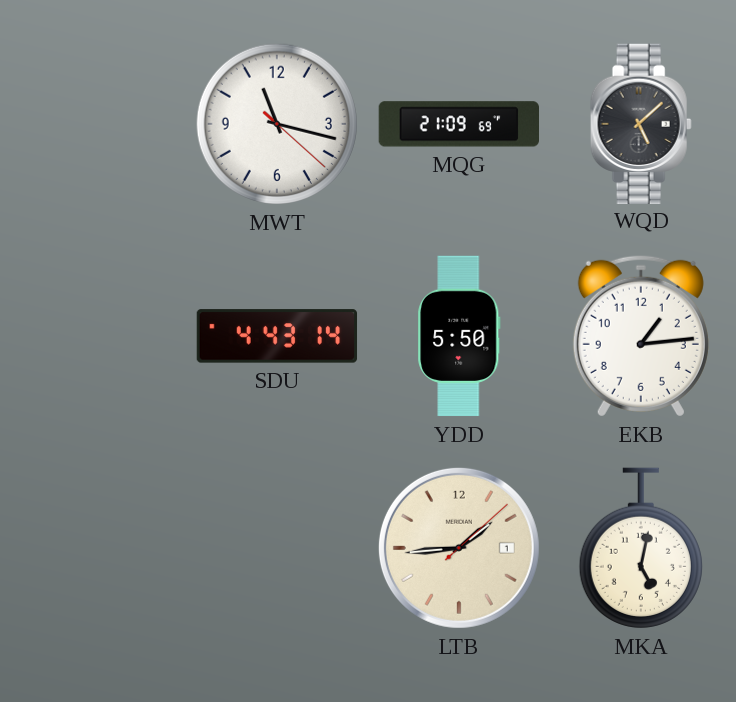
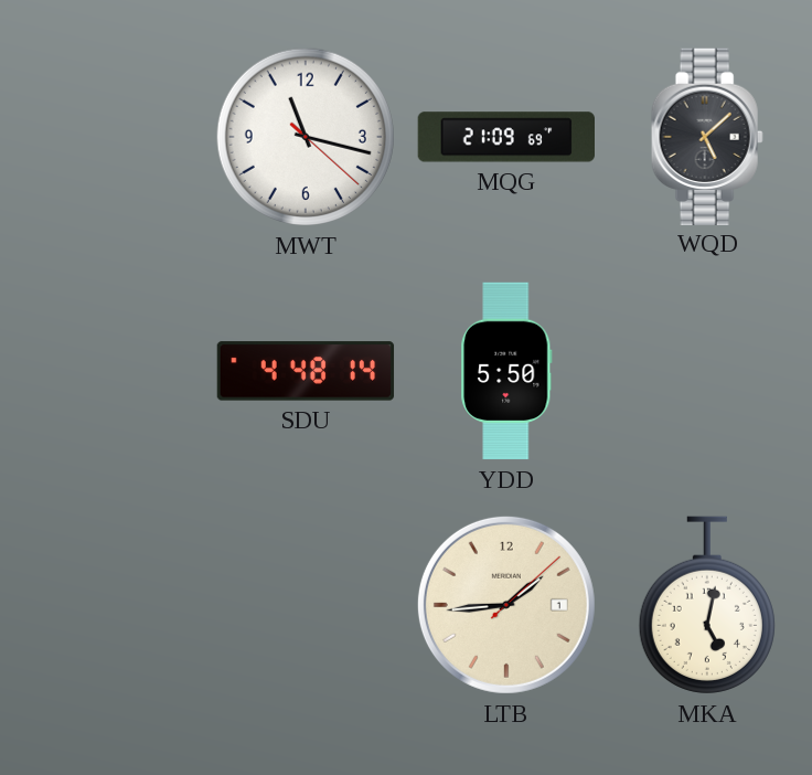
SDU: 4:43 -> 4:48
EKB: 1:14 -> none
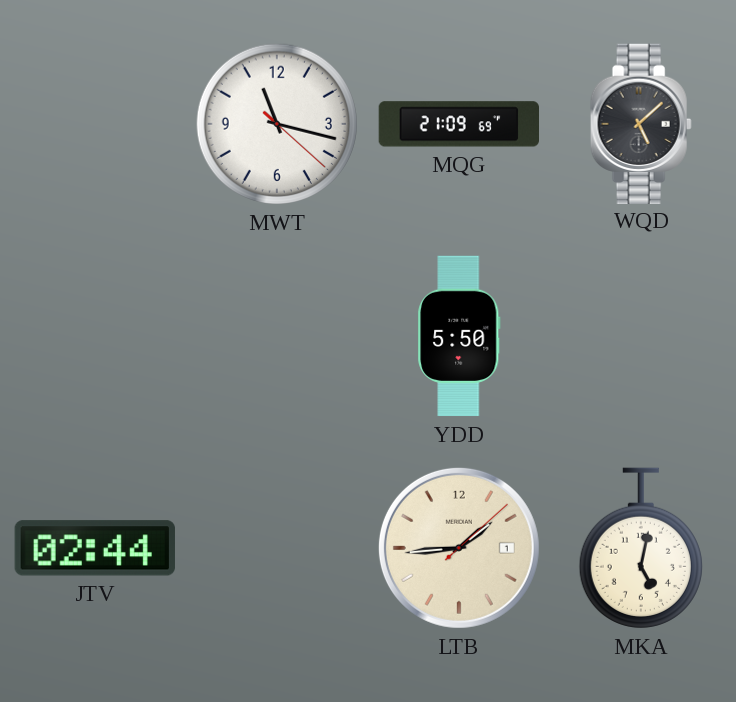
SDU: 4:48 -> none
JTV: none -> 02:44
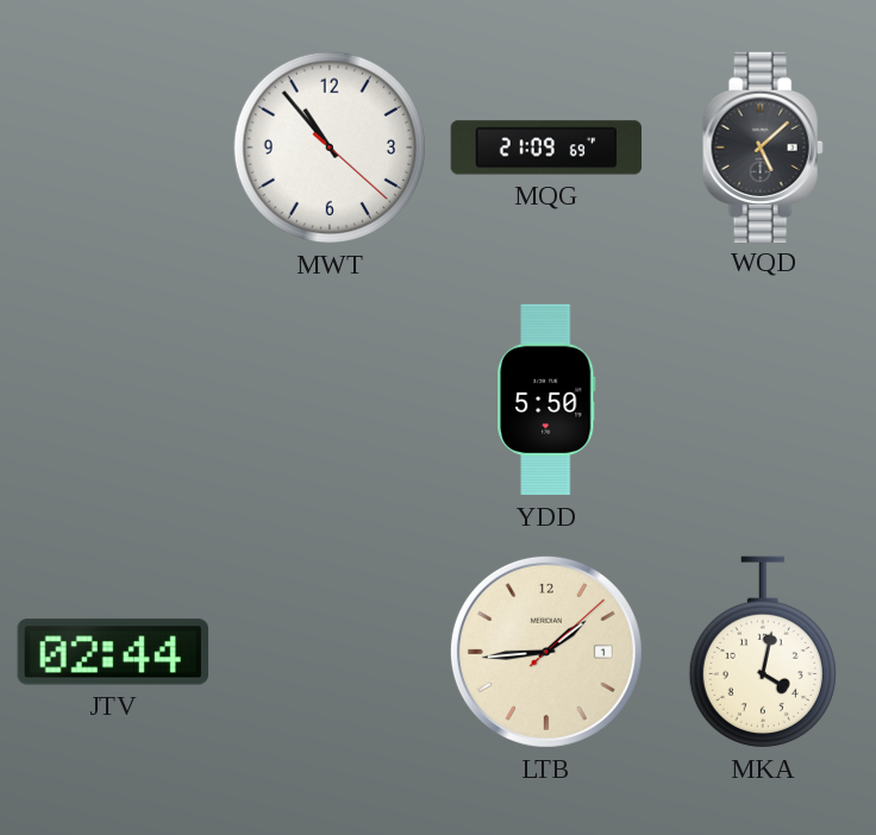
MWT: 11:17 -> 10:53
MKA: 5:02 -> 4:02
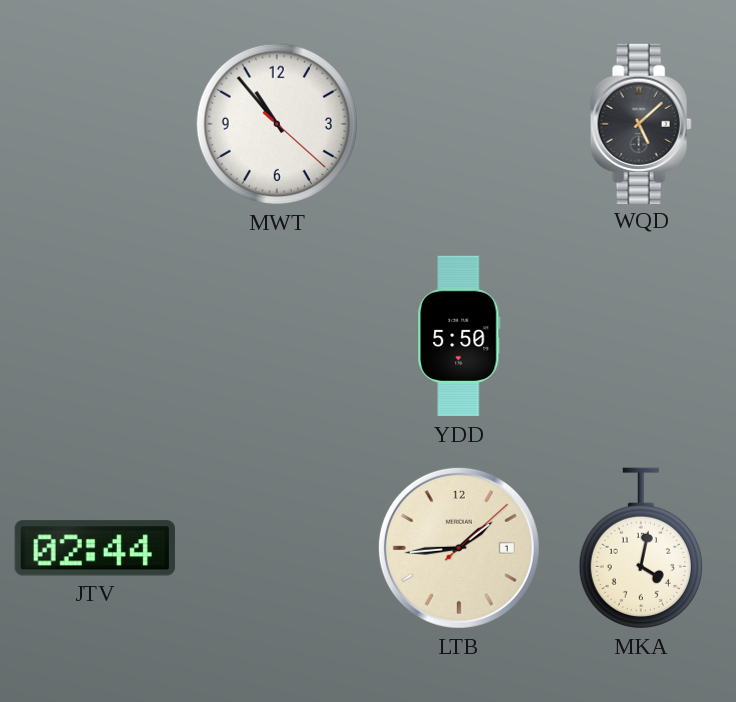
MQG: 21:09 -> none
